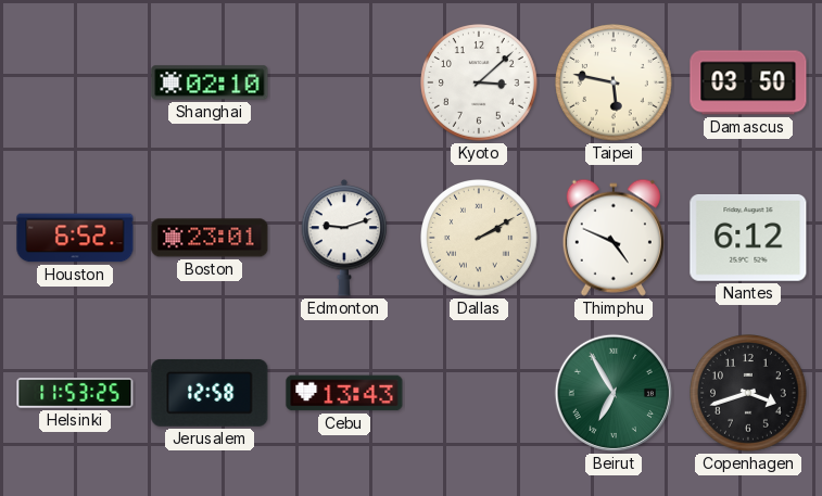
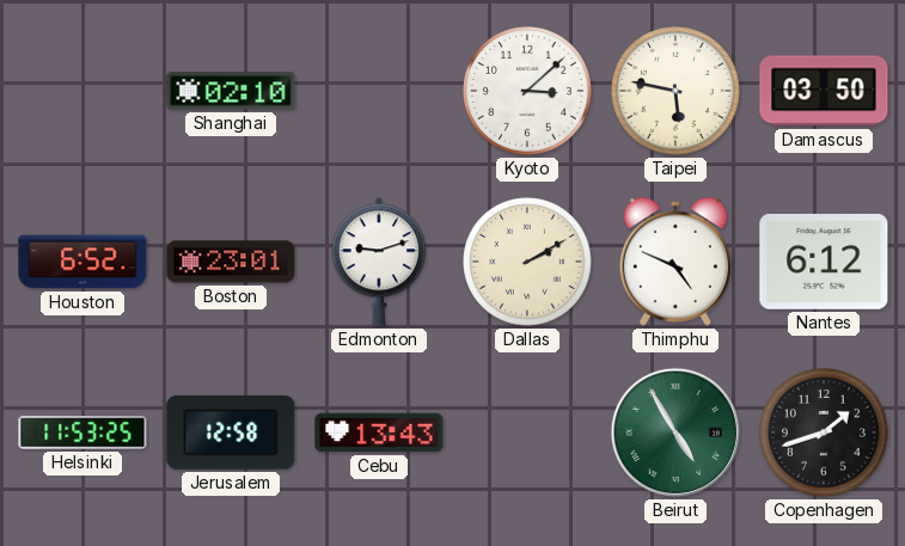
Beirut: 6:55 -> 4:55
Copenhagen: 3:42 -> 1:42
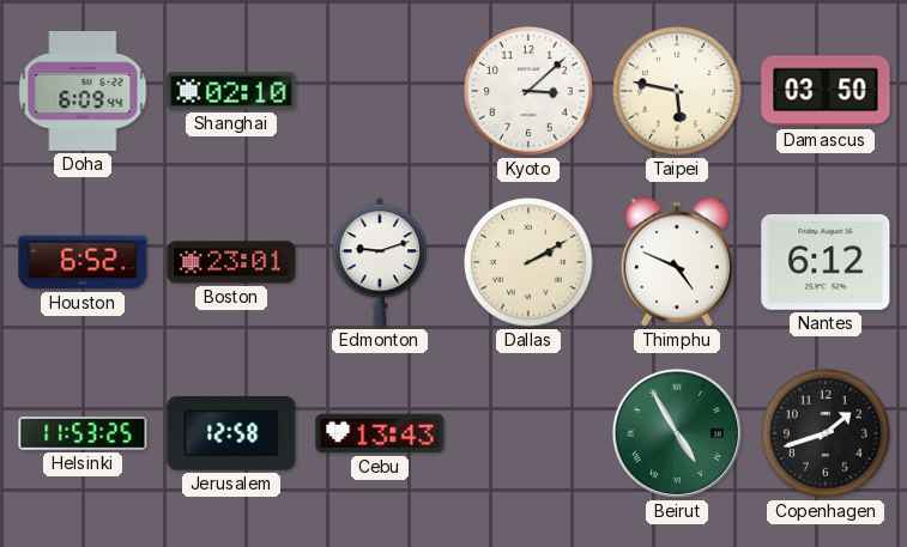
Doha: none -> 6:09
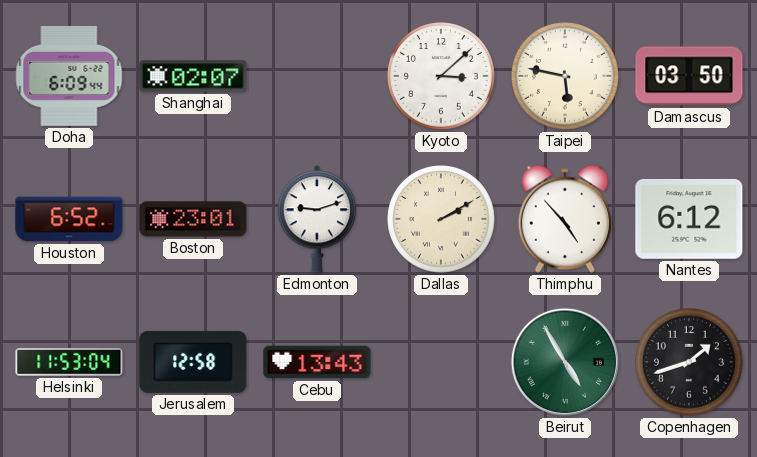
Shanghai: 02:10 -> 02:07
Thimphu: 4:49 -> 4:53
Helsinki: 11:53:25 -> 11:53:04
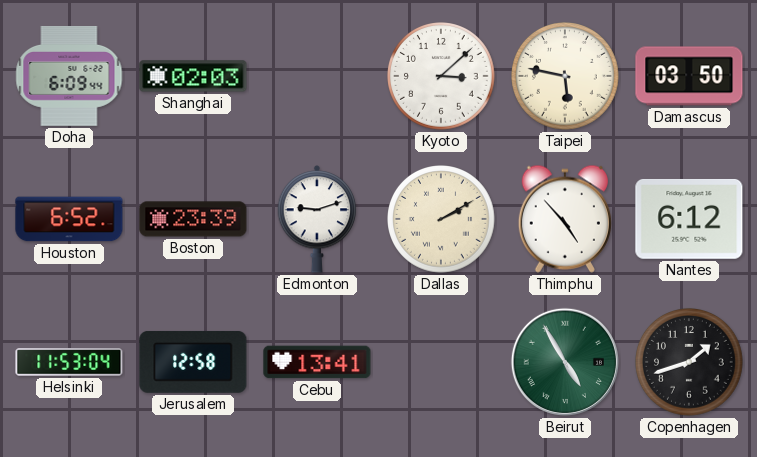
Shanghai: 02:07 -> 02:03
Boston: 23:01 -> 23:39
Cebu: 13:43 -> 13:41
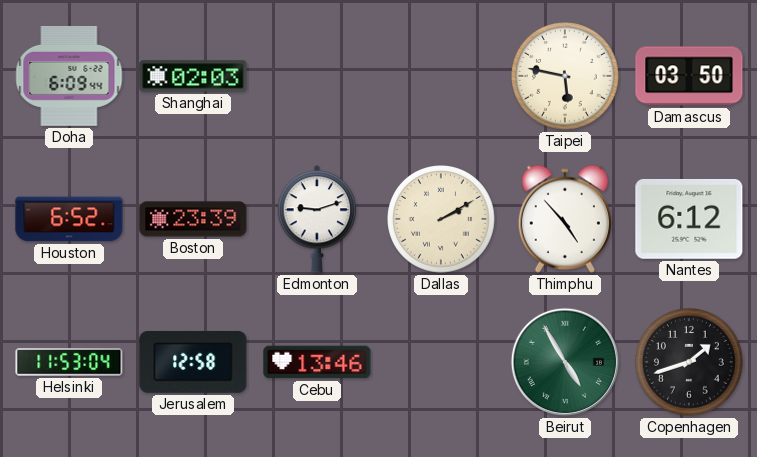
Kyoto: 3:08 -> none
Cebu: 13:41 -> 13:46
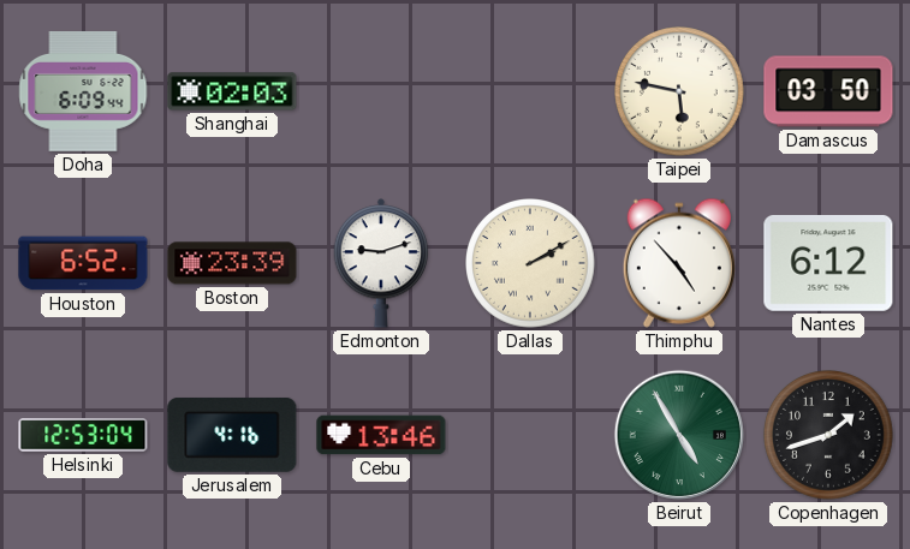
Helsinki: 11:53 -> 12:53
Jerusalem: 12:58 -> 4:16
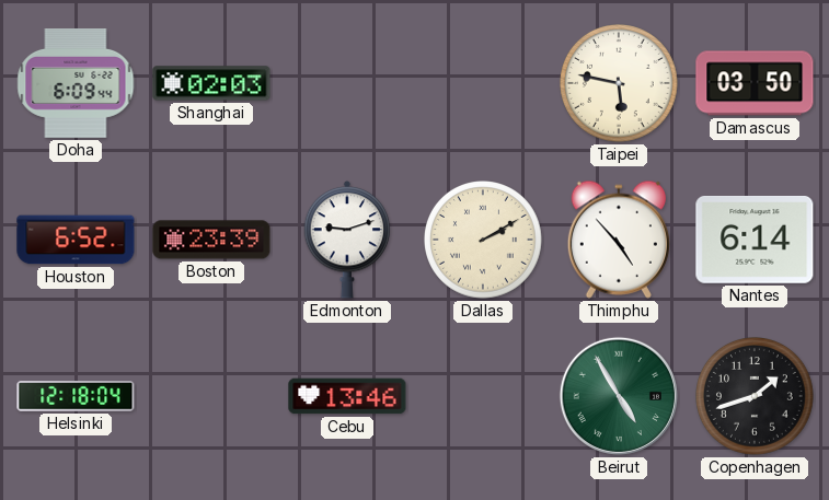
Nantes: 6:12 -> 6:14
Helsinki: 12:53 -> 12:18
Jerusalem: 4:16 -> none
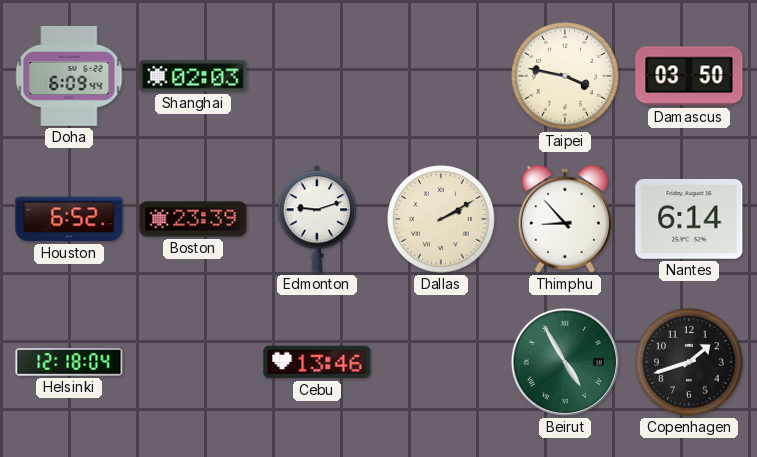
Taipei: 5:47 -> 3:47
Thimphu: 4:53 -> 8:53
